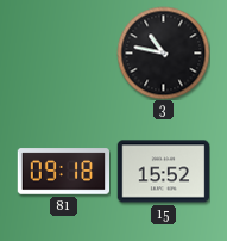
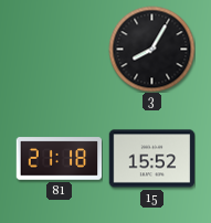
3: 10:47 -> 8:05
81: 09:18 -> 21:18
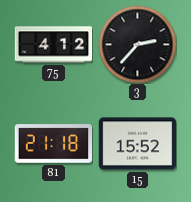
75: none -> 4:12
3: 8:05 -> 2:37
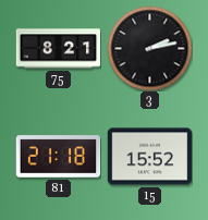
75: 4:12 -> 8:21
3: 2:37 -> 2:13
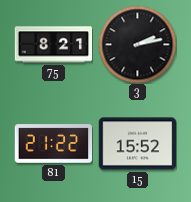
81: 21:18 -> 21:22
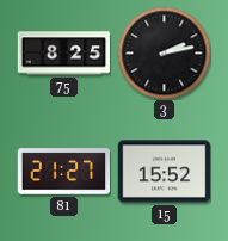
75: 8:21 -> 8:25
81: 21:22 -> 21:27
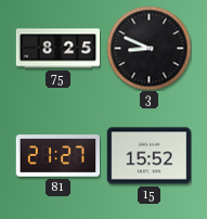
3: 2:13 -> 8:49
